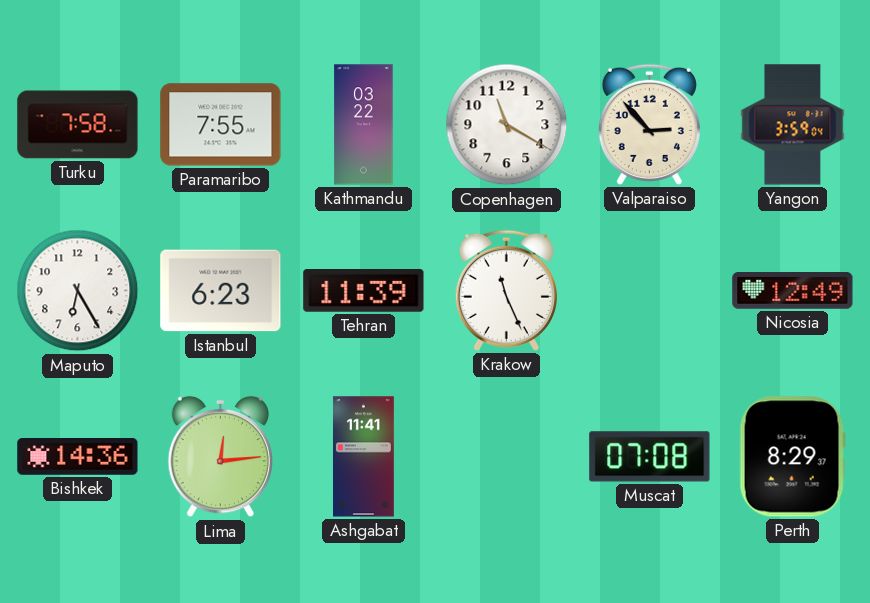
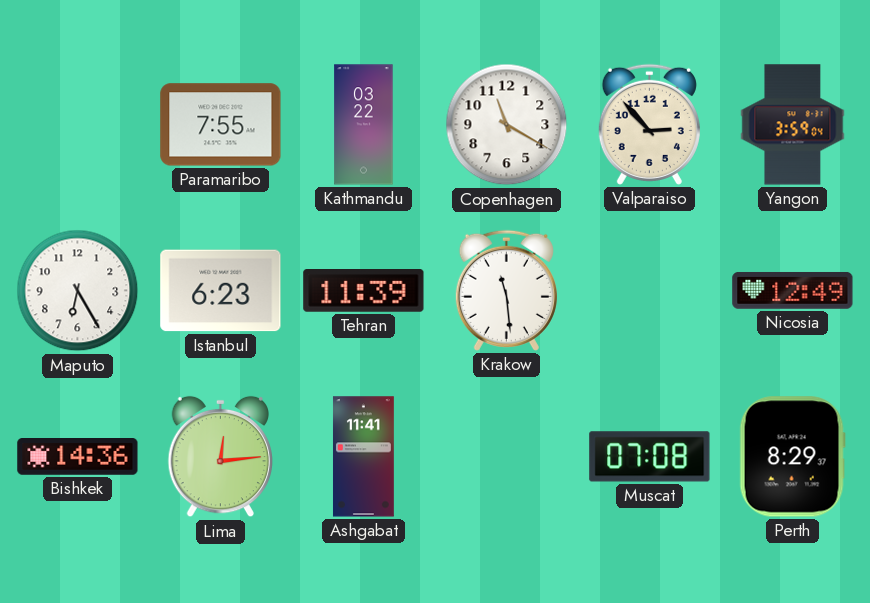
Turku: 7:58 -> none
Krakow: 11:26 -> 11:29
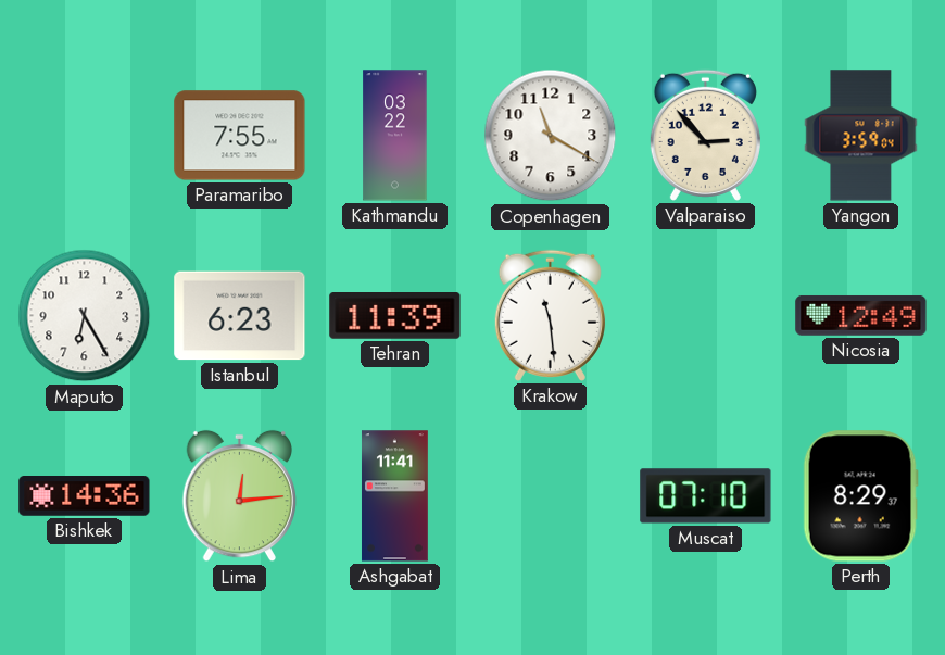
Muscat: 07:08 -> 07:10
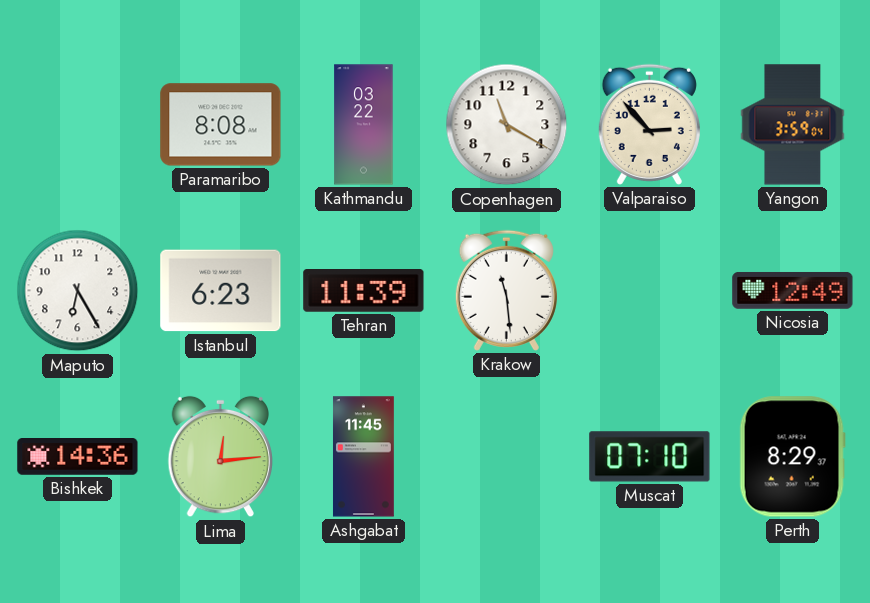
Paramaribo: 7:55 -> 8:08
Ashgabat: 11:41 -> 11:45
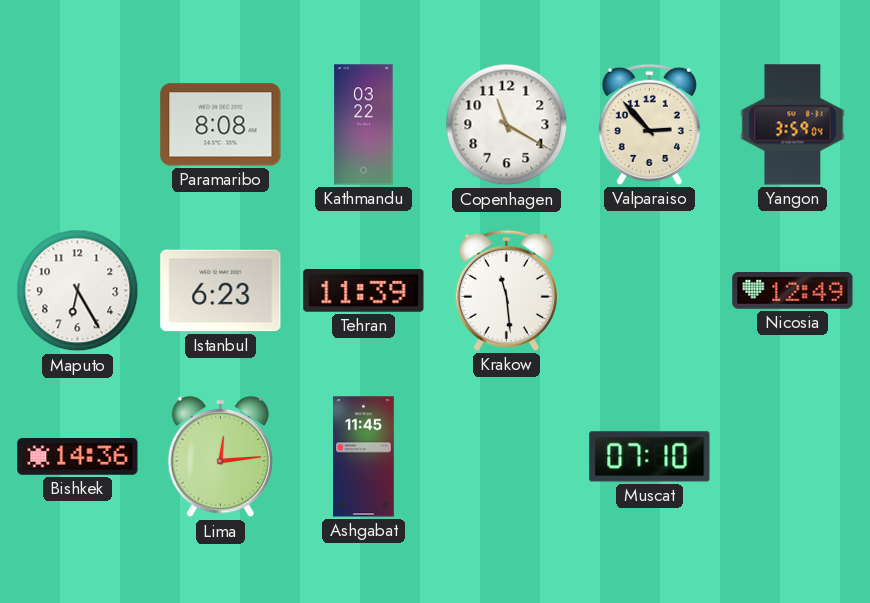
Perth: 8:29 -> none
